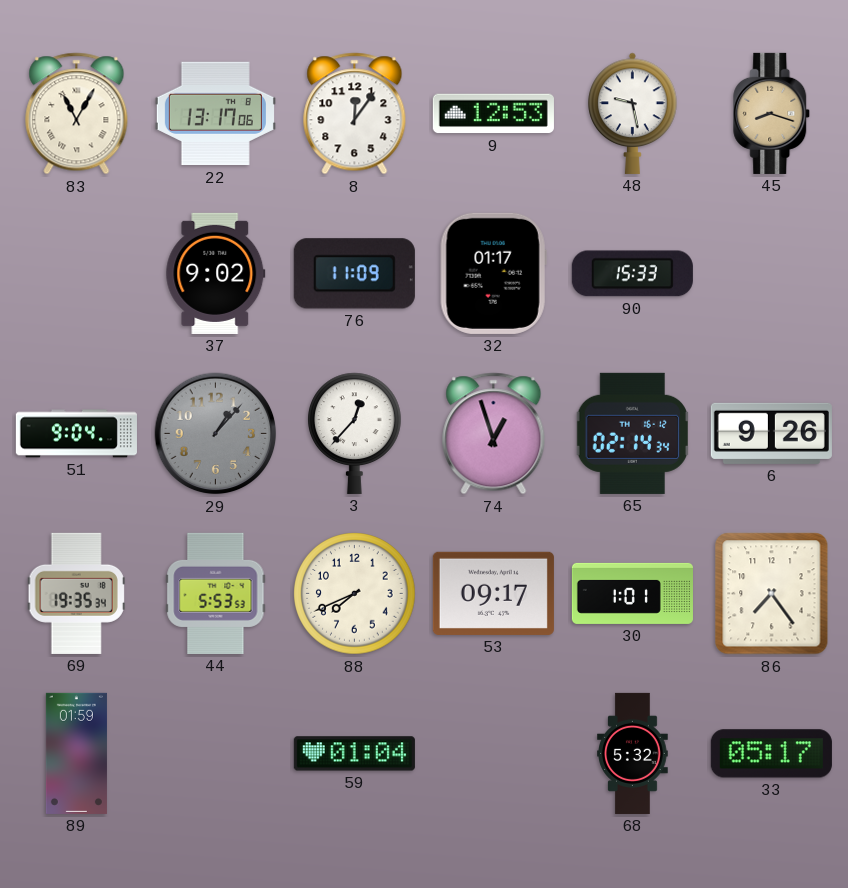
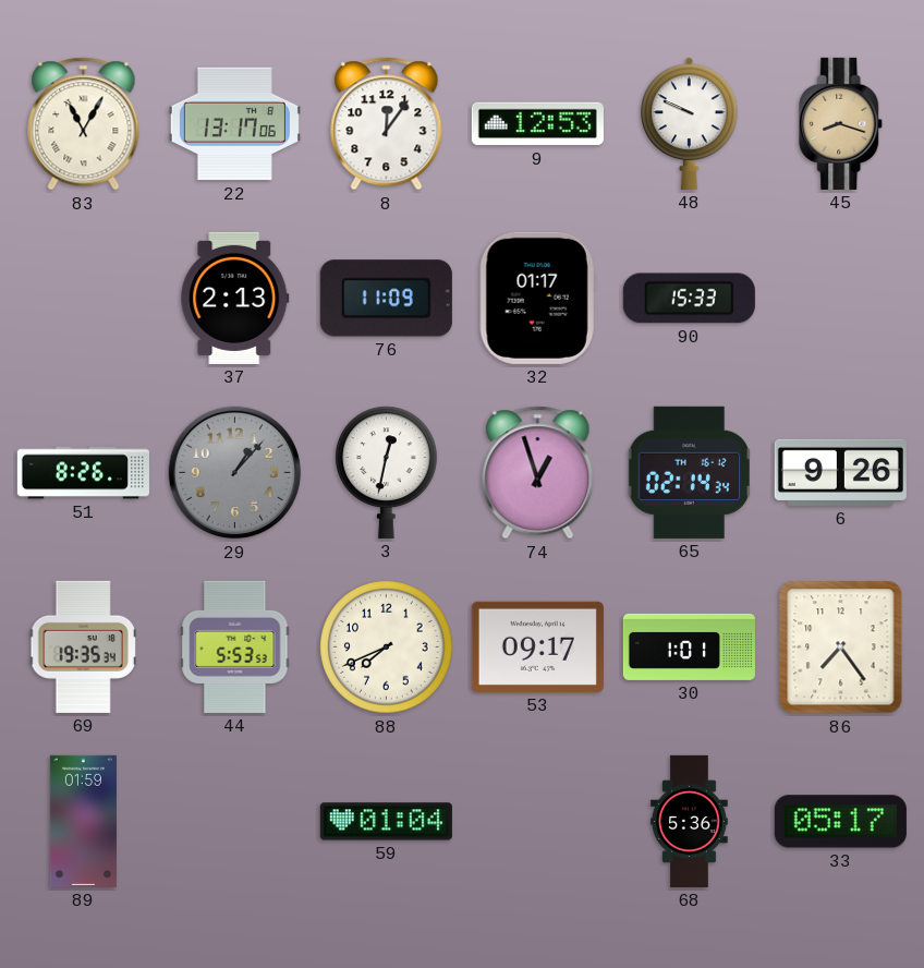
48: 9:28 -> 9:49
37: 9:02 -> 2:13
51: 9:04 -> 8:26
3: 12:37 -> 12:32
68: 5:32 -> 5:36
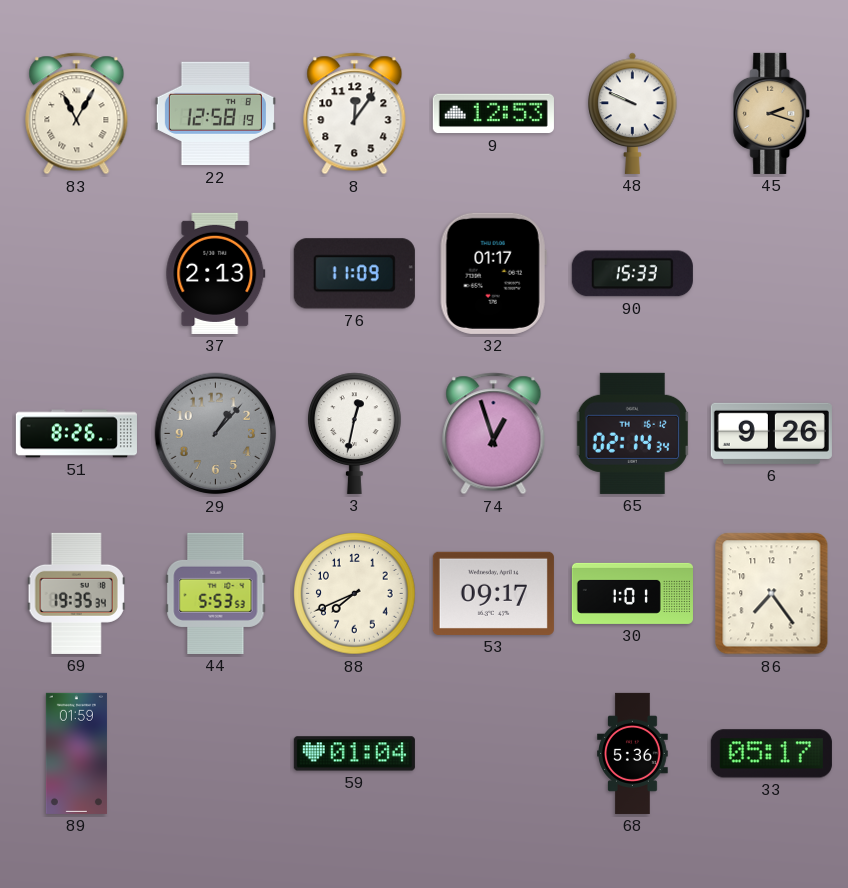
22: 13:17 -> 12:58
45: 8:18 -> 2:18
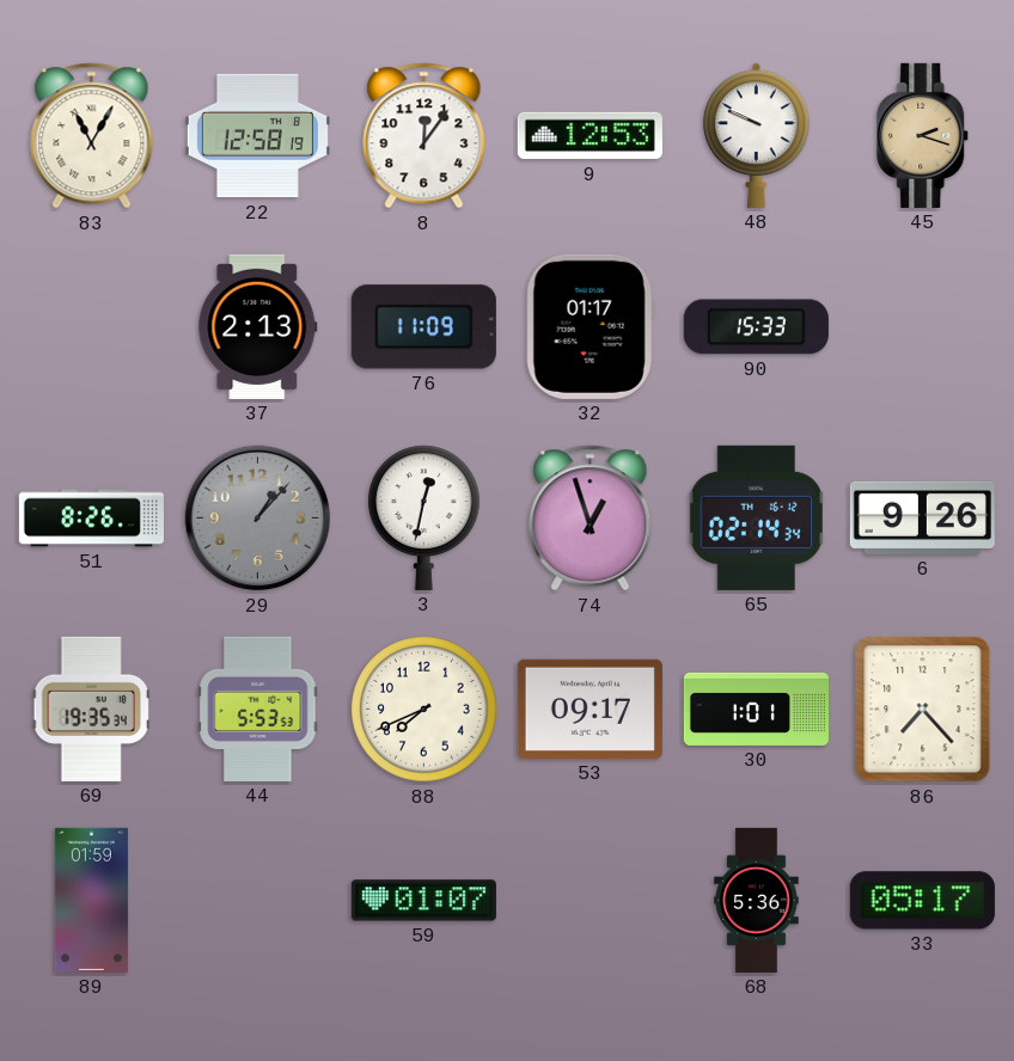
86: 7:24 -> 7:23
59: 01:04 -> 01:07
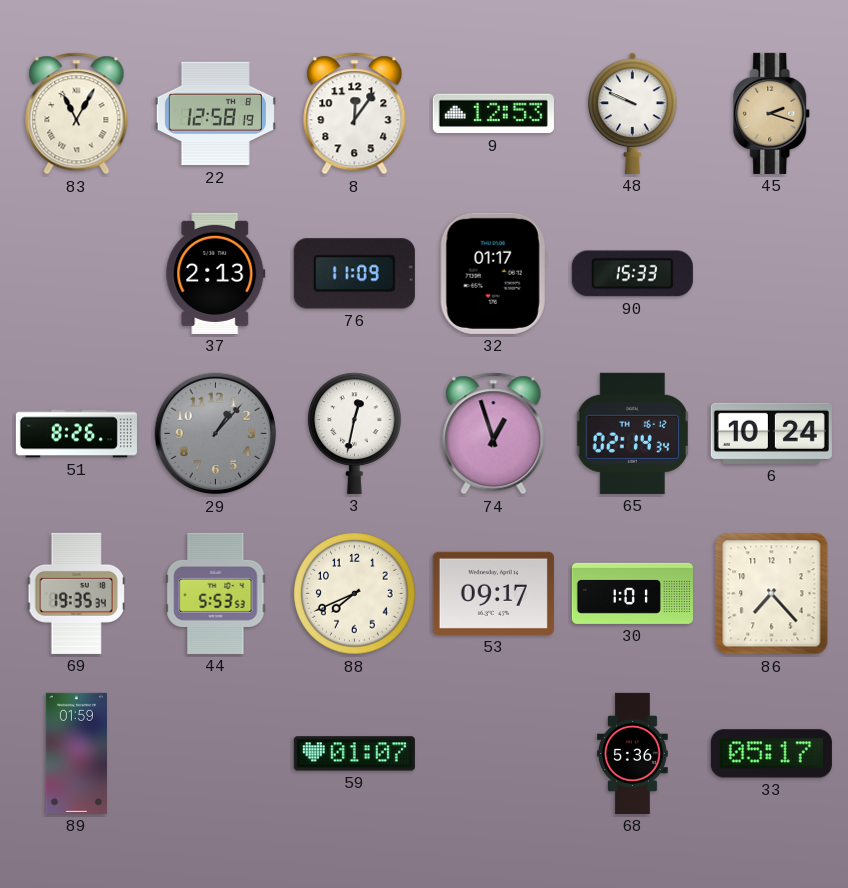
6: 9:26 -> 10:24
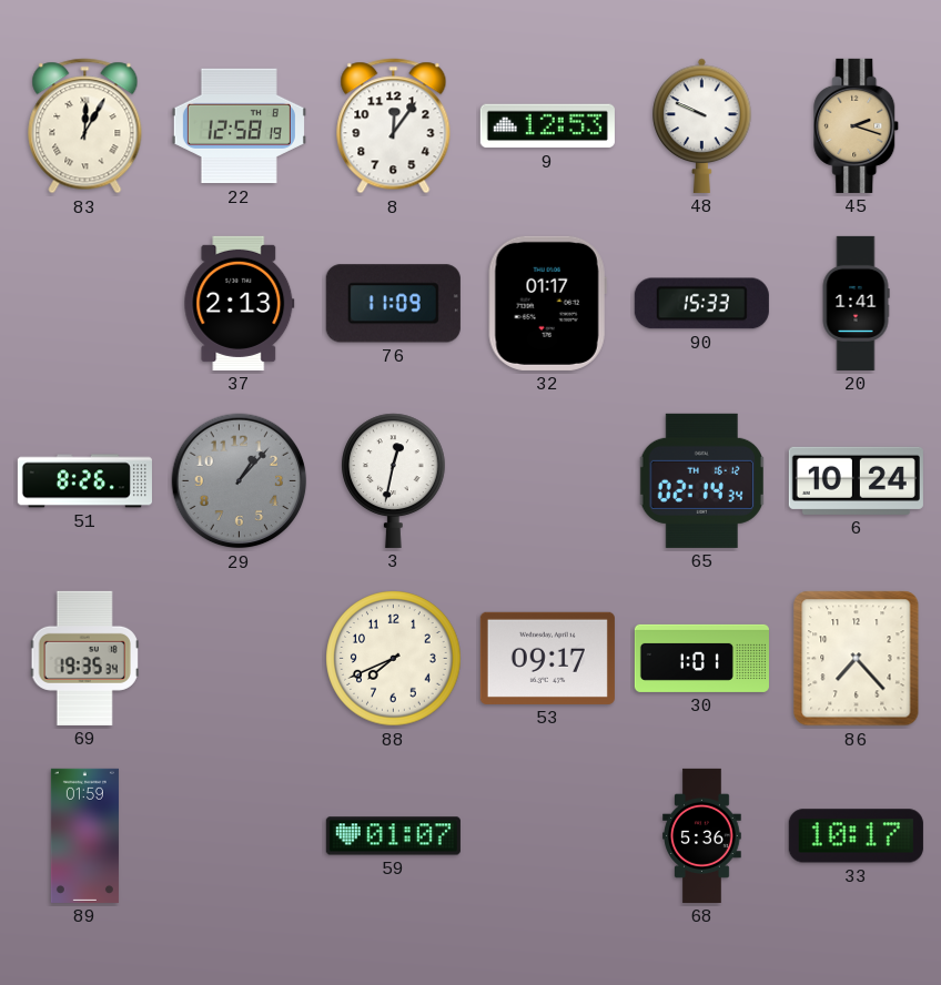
83: 11:05 -> 12:05
20: none -> 1:41
74: 12:57 -> none
44: 5:53 -> none
33: 05:17 -> 10:17
